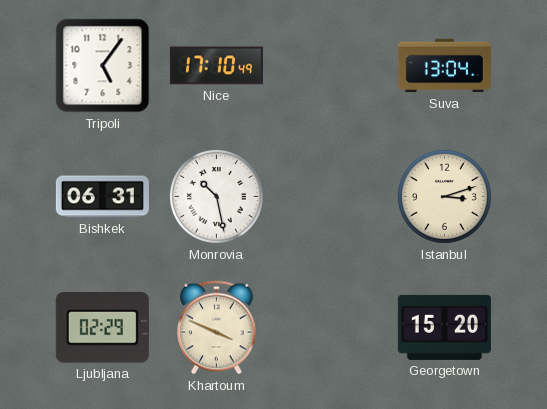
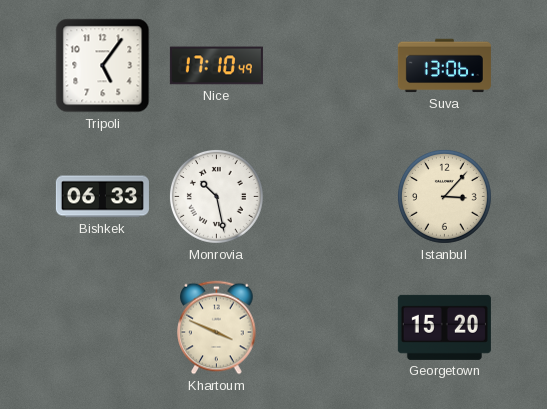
Suva: 13:04 -> 13:06
Bishkek: 06:31 -> 06:33
Istanbul: 3:12 -> 3:07
Ljubljana: 02:29 -> none
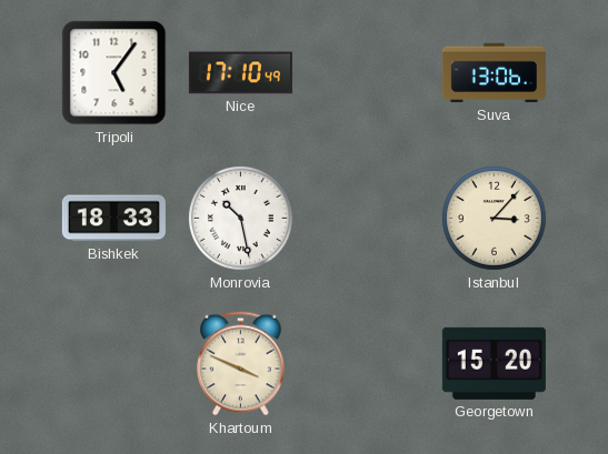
Bishkek: 06:33 -> 18:33
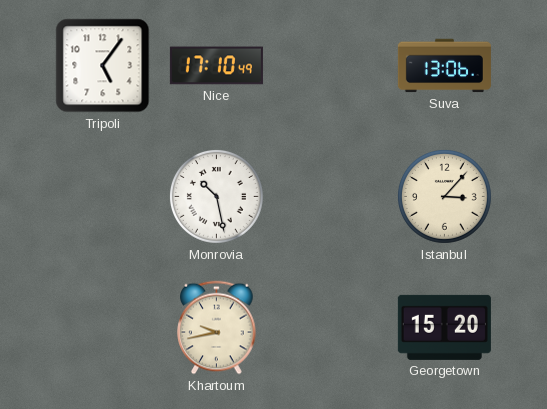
Bishkek: 18:33 -> none
Khartoum: 3:49 -> 9:43
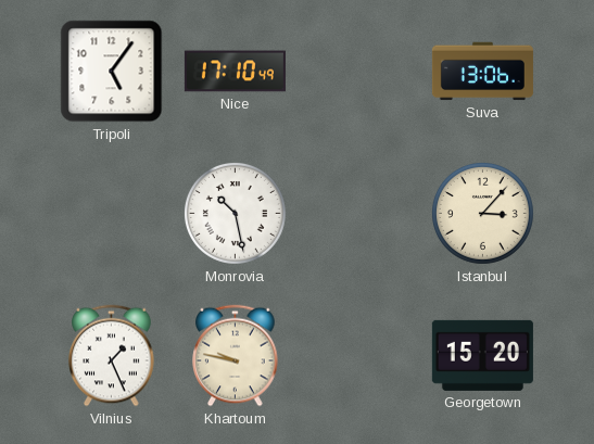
Vilnius: none -> 1:26
Khartoum: 9:43 -> 9:47
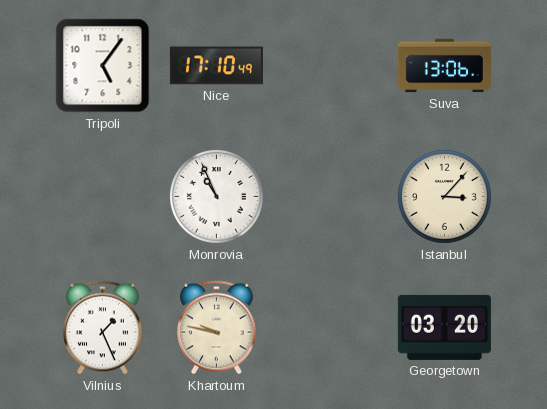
Monrovia: 10:28 -> 10:56
Georgetown: 15:20 -> 03:20
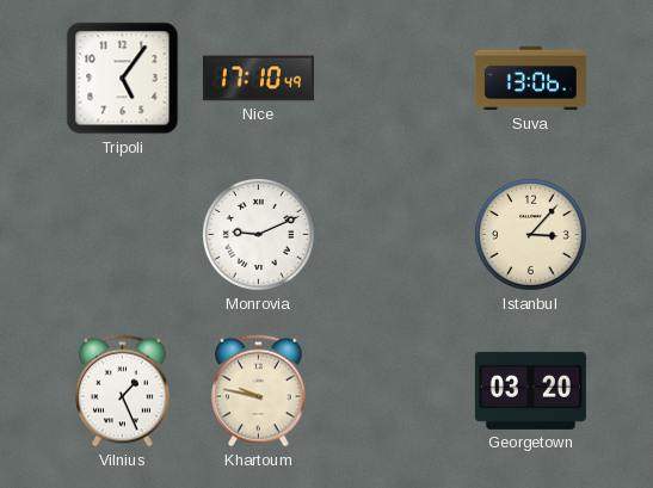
Monrovia: 10:56 -> 9:11
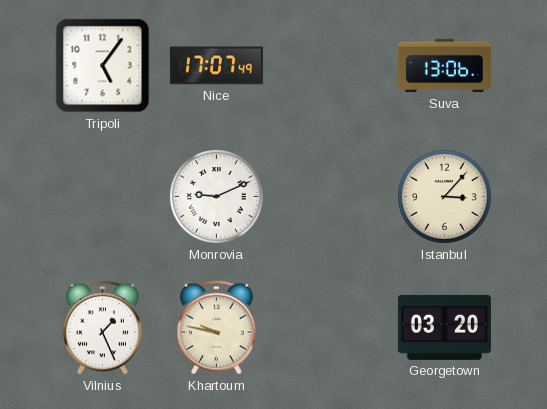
Nice: 17:10 -> 17:07
